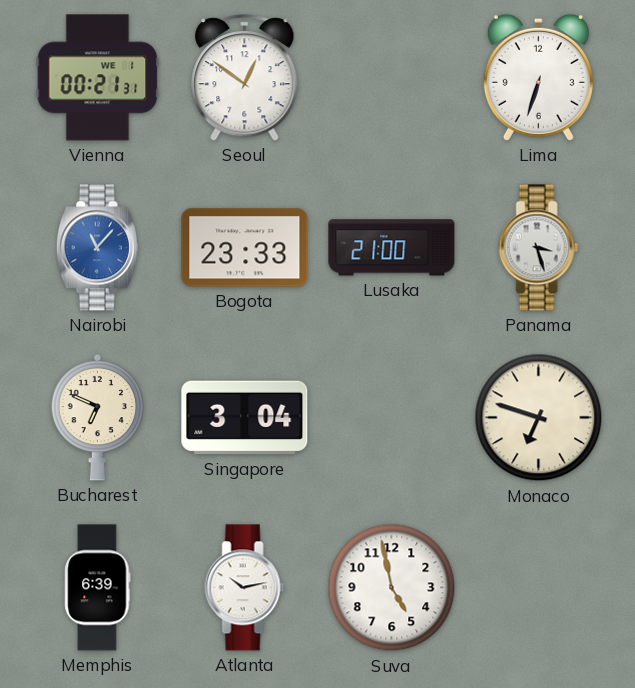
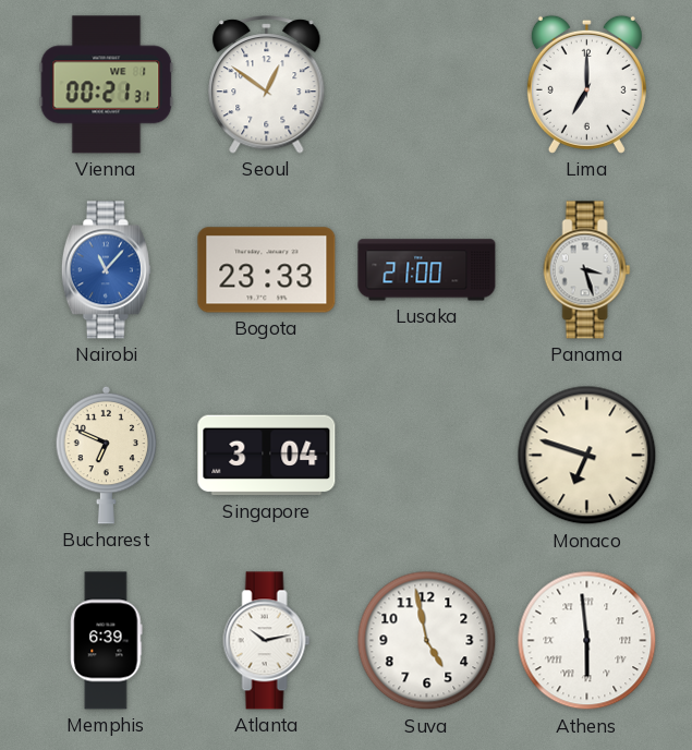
Lima: 6:33 -> 7:00
Athens: none -> 5:59
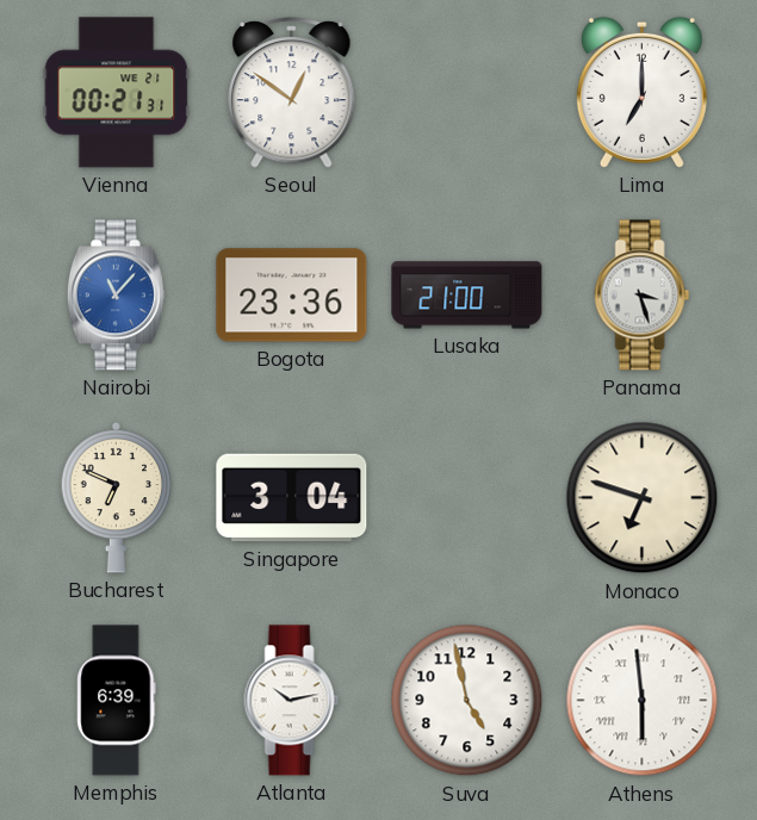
Vienna date: WE 1 -> WE 21
Bogota: 23:33 -> 23:36
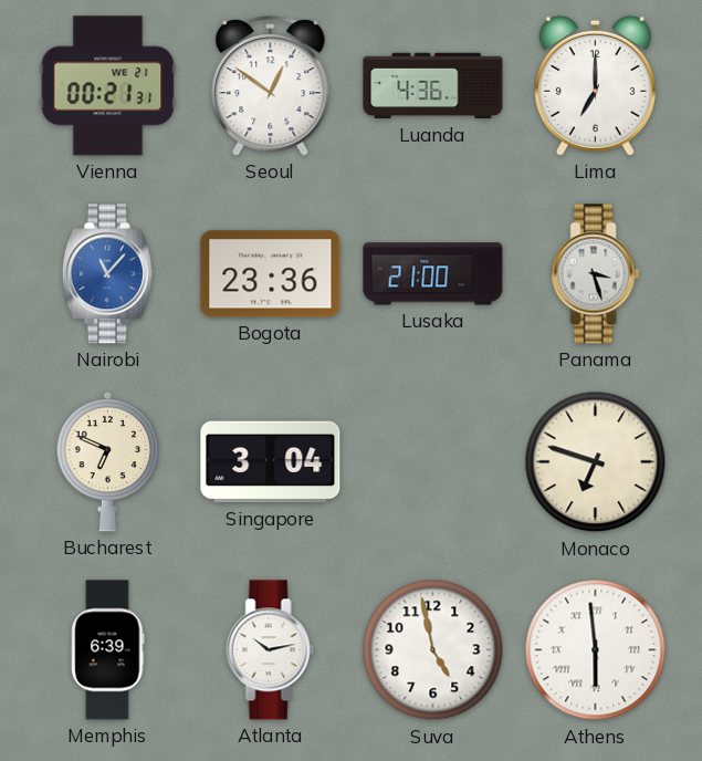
Luanda: none -> 4:36
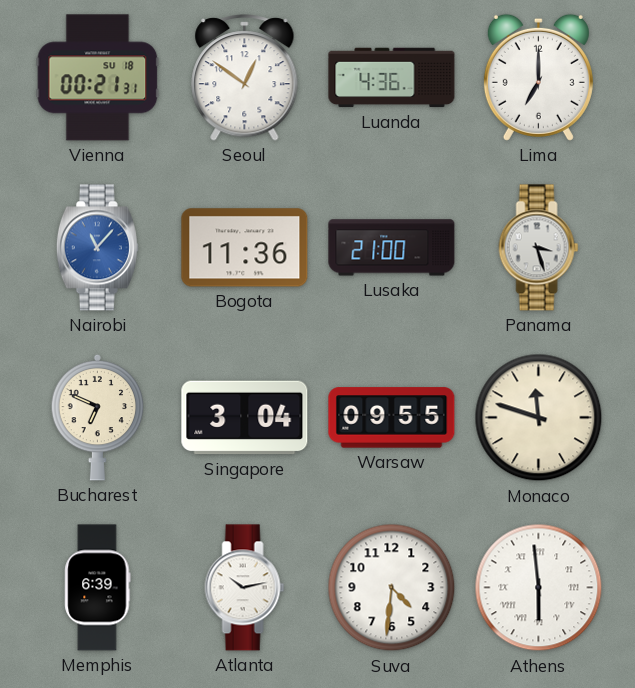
Vienna date: WE 21 -> SU 18
Bogota: 23:36 -> 11:36
Warsaw: none -> 09:55
Monaco: 6:48 -> 11:48
Suva: 4:58 -> 4:31
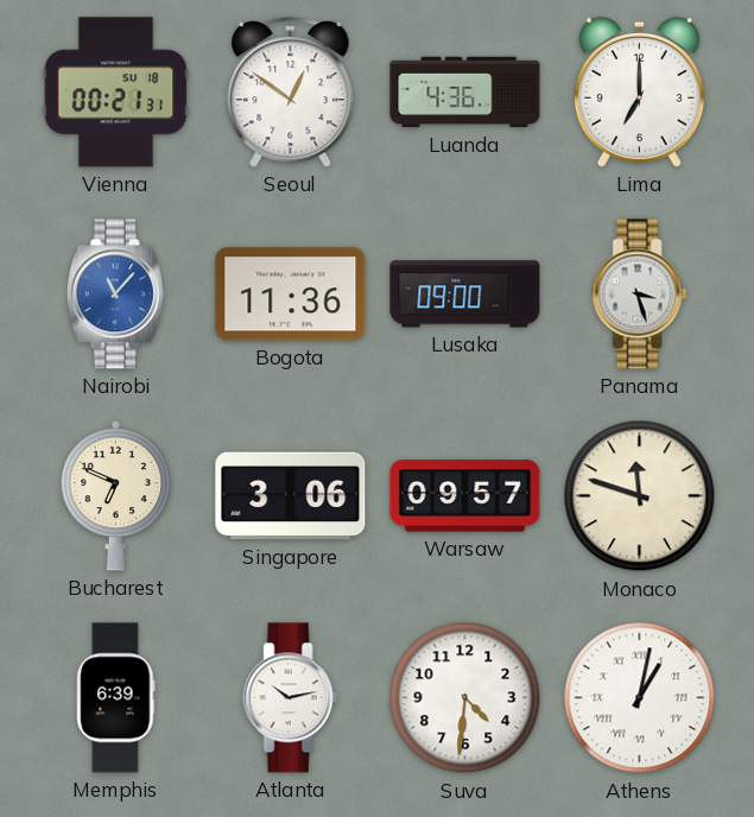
Lusaka: 21:00 -> 09:00
Singapore: 3:04 -> 3:06
Warsaw: 09:55 -> 09:57
Athens: 5:59 -> 1:02
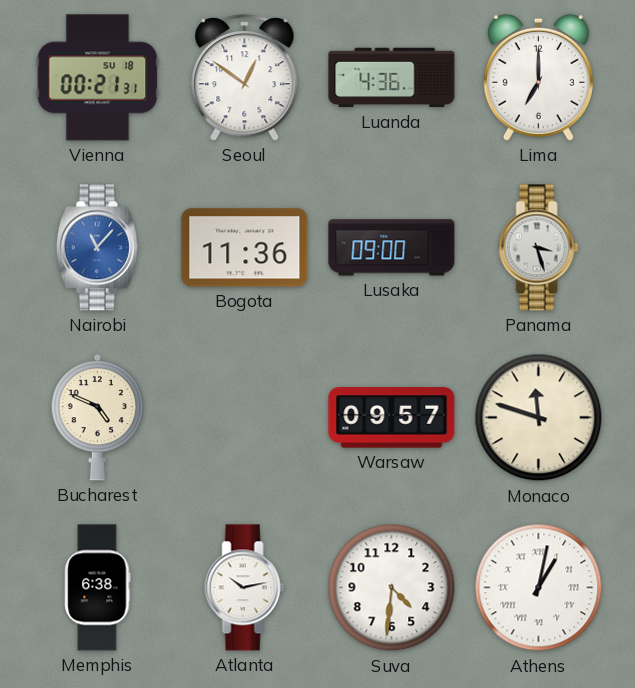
Bucharest: 6:49 -> 4:49
Singapore: 3:06 -> none
Memphis: 6:39 -> 6:38
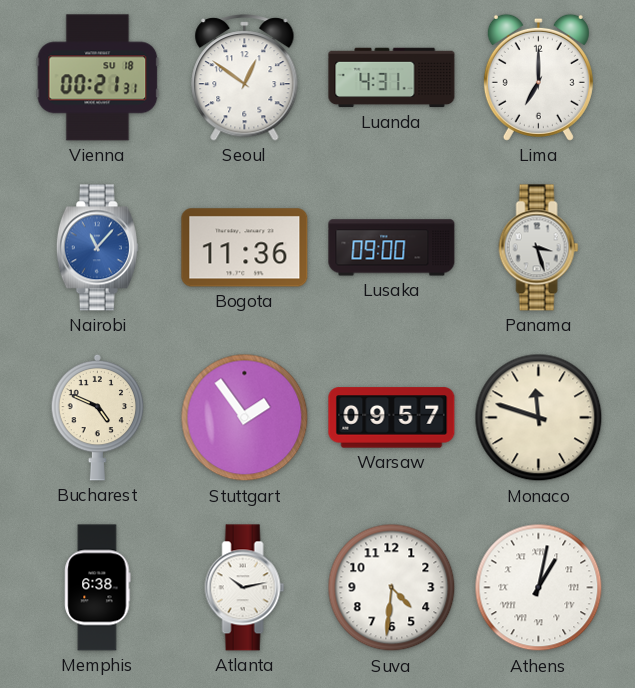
Luanda: 4:36 -> 4:31
Stuttgart: none -> 1:54
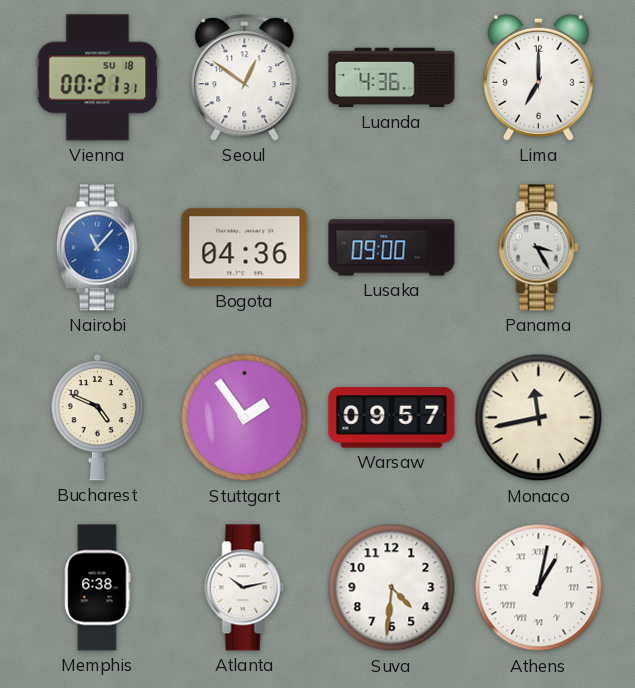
Luanda: 4:31 -> 4:36
Bogota: 11:36 -> 04:36
Panama: 3:27 -> 3:25
Monaco: 11:48 -> 11:43
